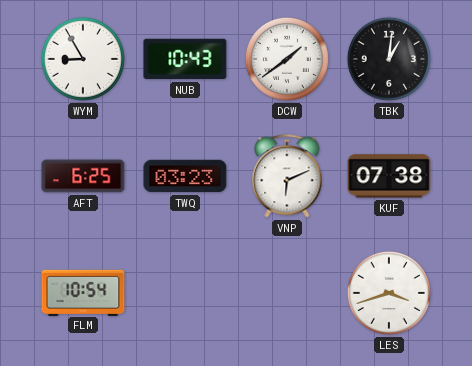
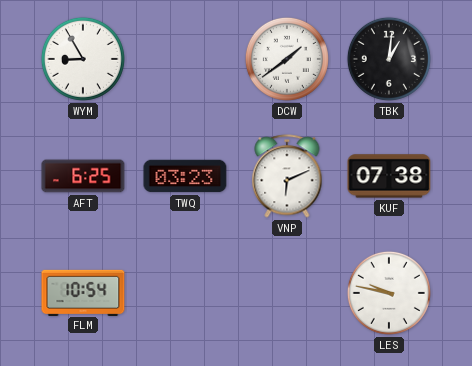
NUB: 10:43 -> none
LES: 3:42 -> 9:47
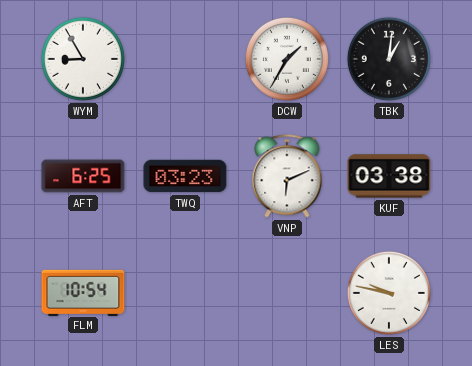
DCW: 1:39 -> 1:35
KUF: 07:38 -> 03:38
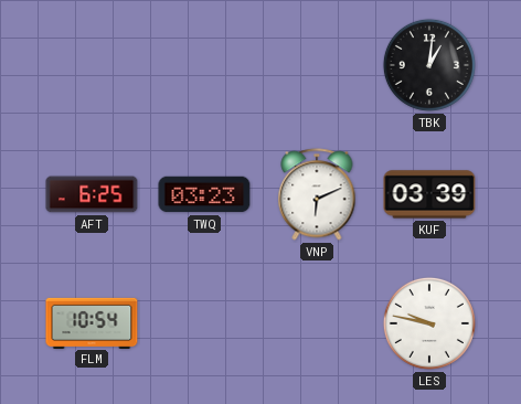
WYM: 8:55 -> none
DCW: 1:35 -> none
KUF: 03:38 -> 03:39
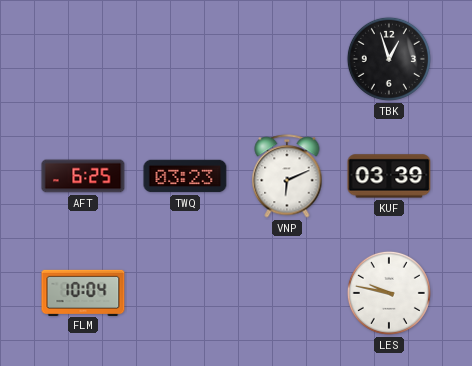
TBK: 1:01 -> 12:57
FLM: 10:54 -> 10:04
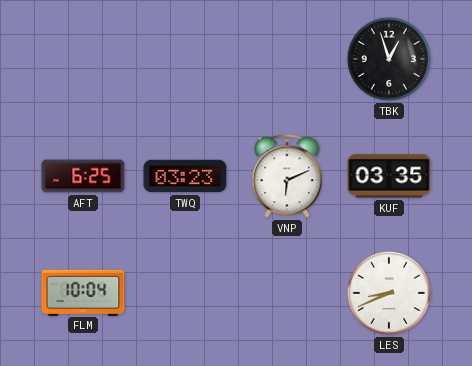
KUF: 03:39 -> 03:35
LES: 9:47 -> 8:41
